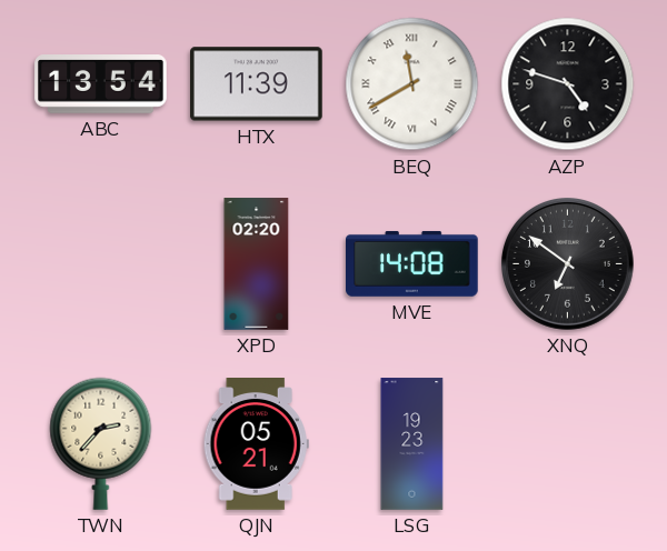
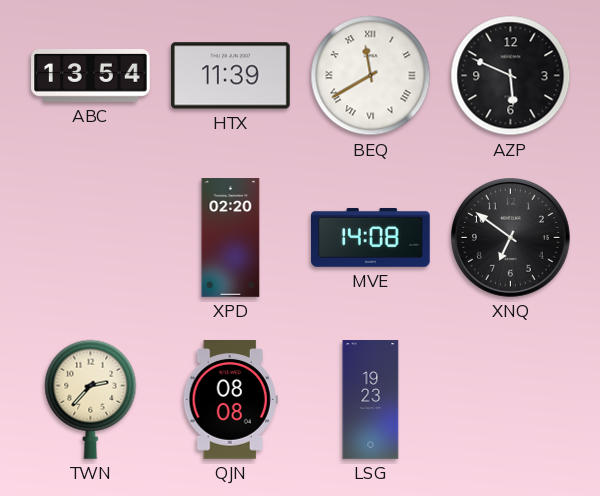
AZP: 4:48 -> 5:49
QJN: 05:21 -> 08:08
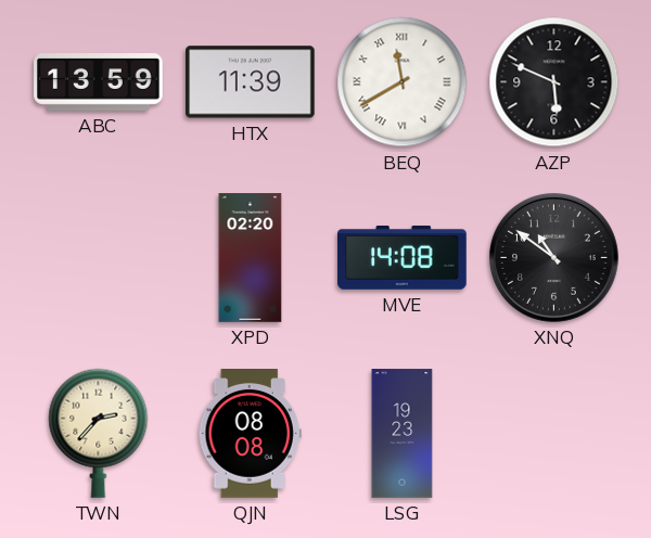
ABC: 13:54 -> 13:59
XNQ: 6:51 -> 10:51
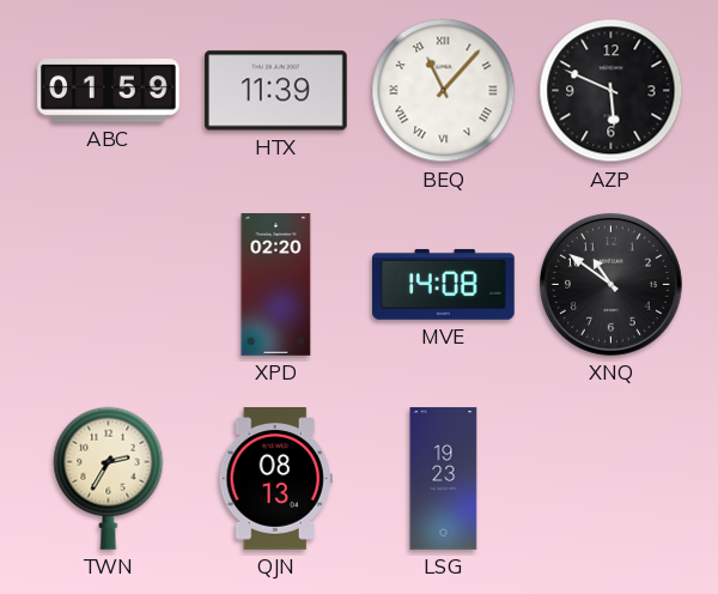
ABC: 13:59 -> 01:59
BEQ: 11:40 -> 11:07
TWN: 2:37 -> 2:35
QJN: 08:08 -> 08:13
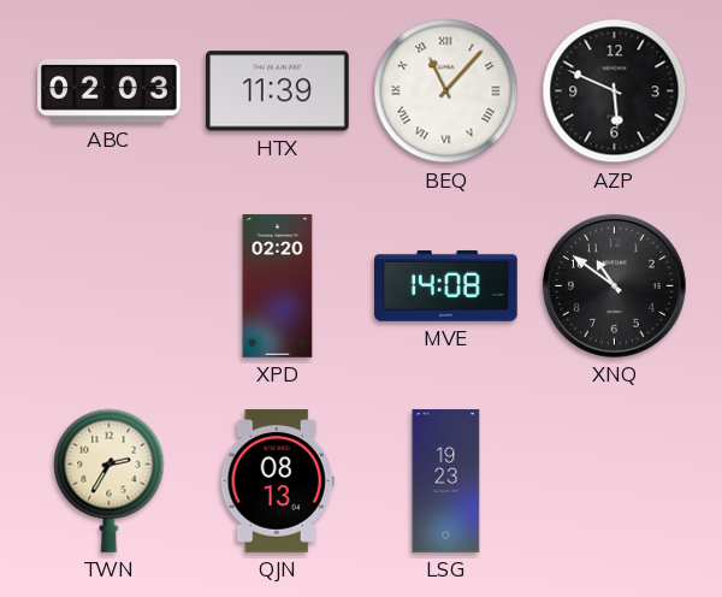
ABC: 01:59 -> 02:03
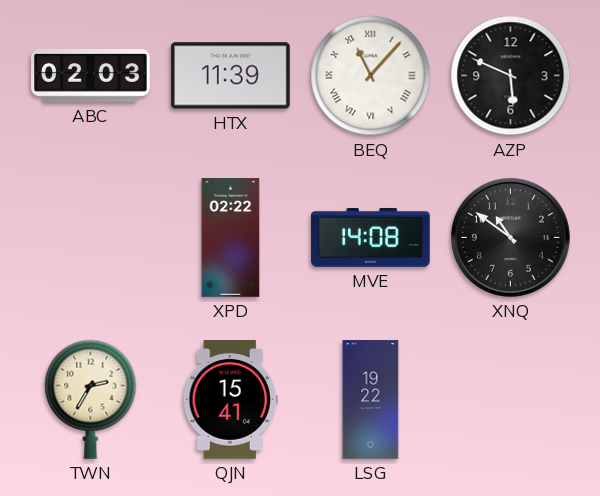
XPD: 02:20 -> 02:22
QJN: 08:13 -> 15:41
LSG: 19:23 -> 19:22
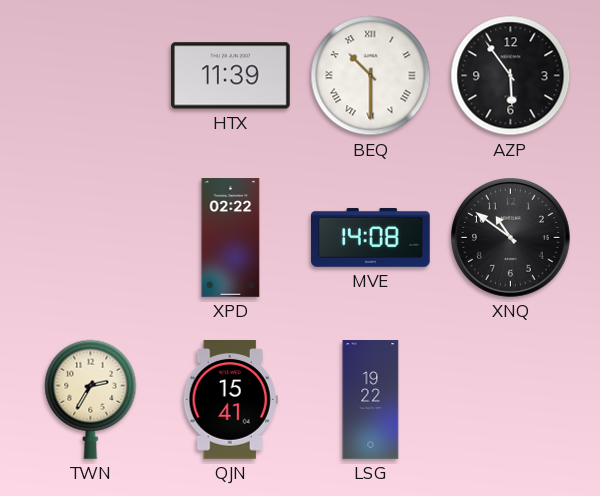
ABC: 02:03 -> none
BEQ: 11:07 -> 10:30
AZP: 5:49 -> 5:54
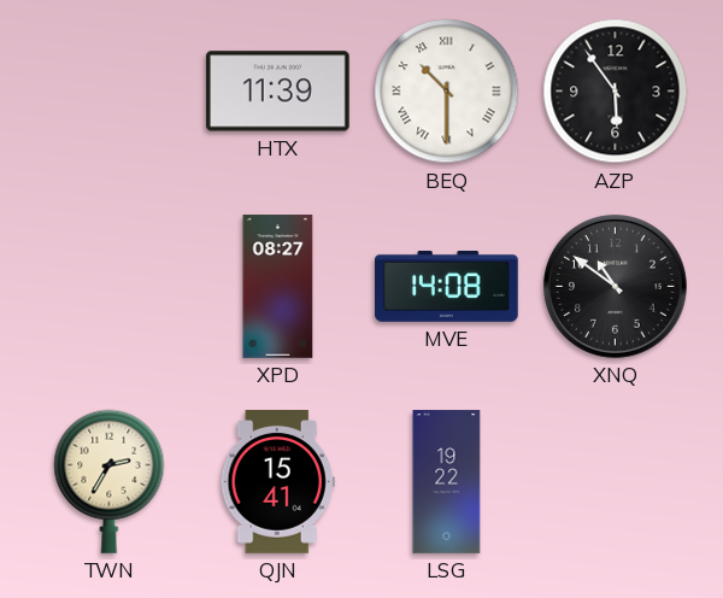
XPD: 02:22 -> 08:27
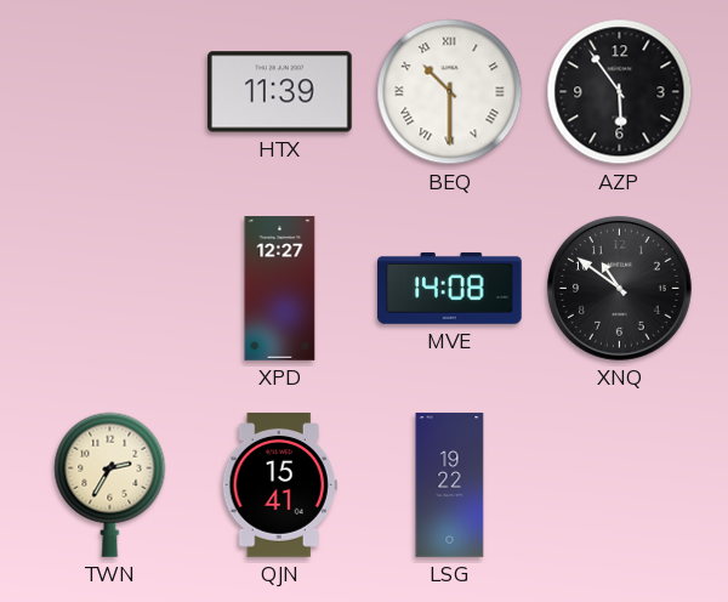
XPD: 08:27 -> 12:27
